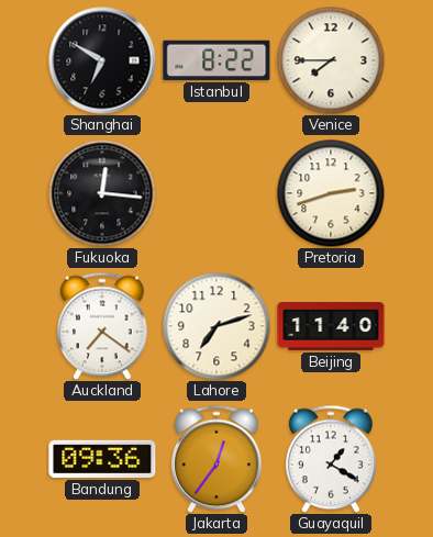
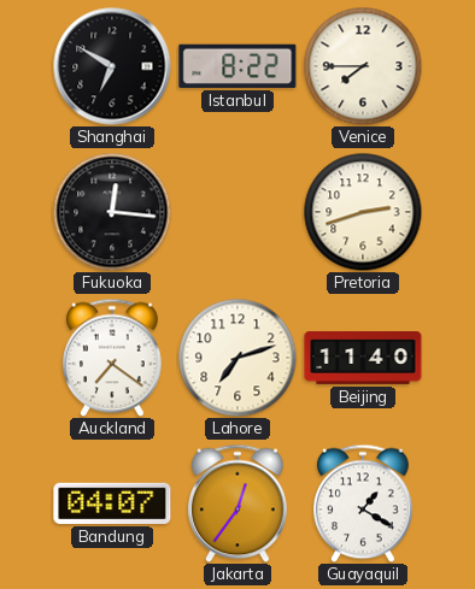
Bandung: 09:36 -> 04:07
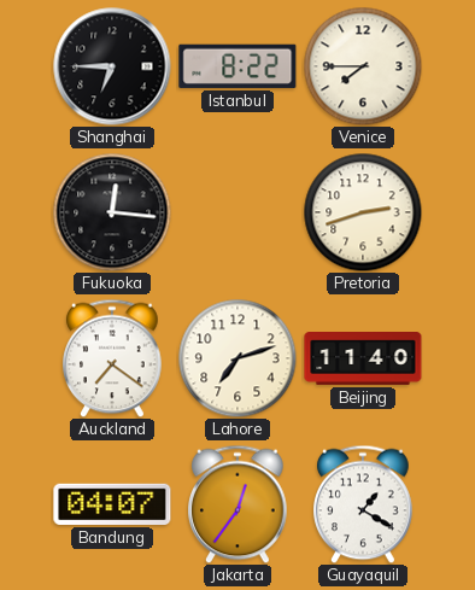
Shanghai: 6:50 -> 6:45
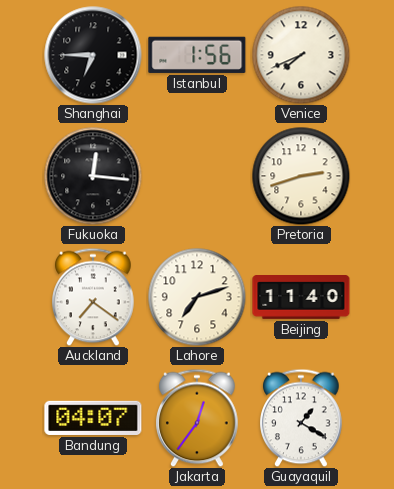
Istanbul: 8:22 -> 1:56
Venice: 7:45 -> 7:41
